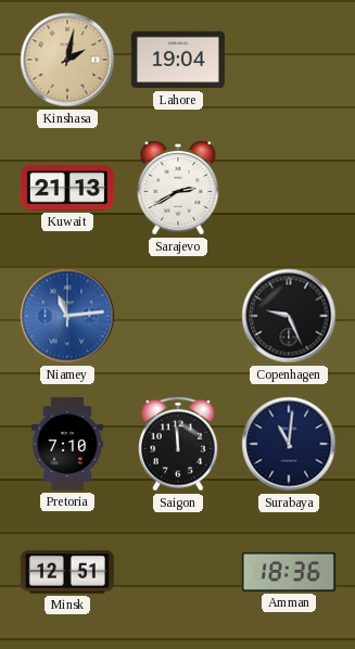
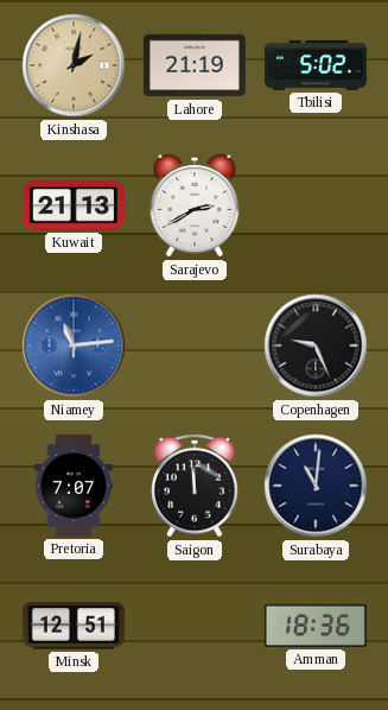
Lahore: 19:04 -> 21:19
Tbilisi: none -> 5:02
Pretoria: 7:10 -> 7:07
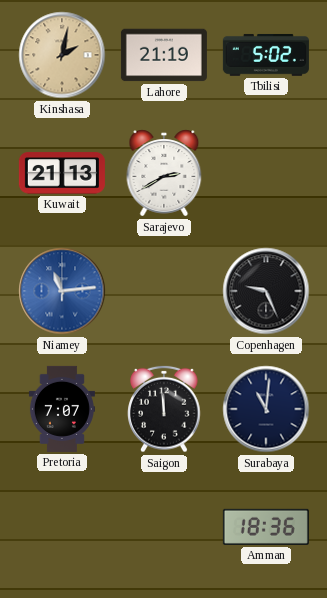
Minsk: 12:51 -> none
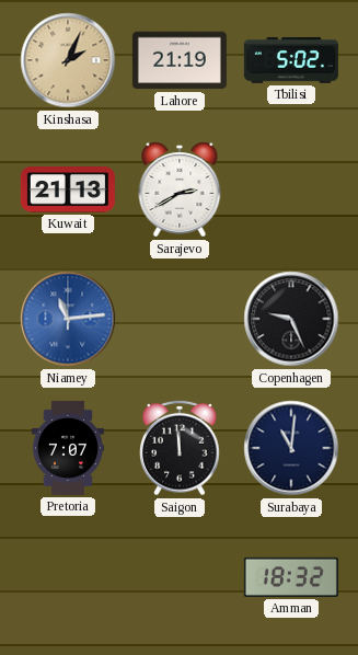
Kinshasa: 2:02 -> 2:04
Amman: 18:36 -> 18:32
